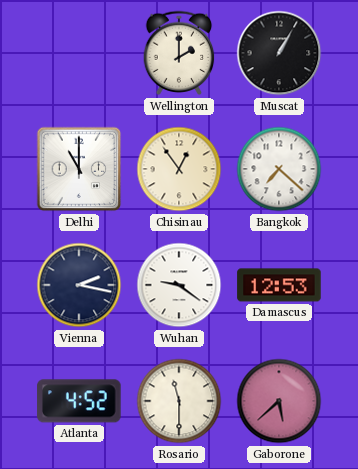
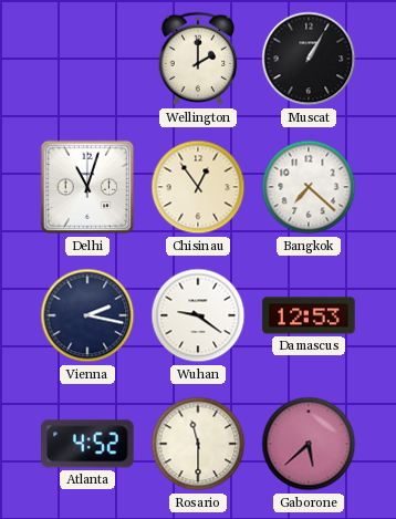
Delhi: 11:00 -> 11:03
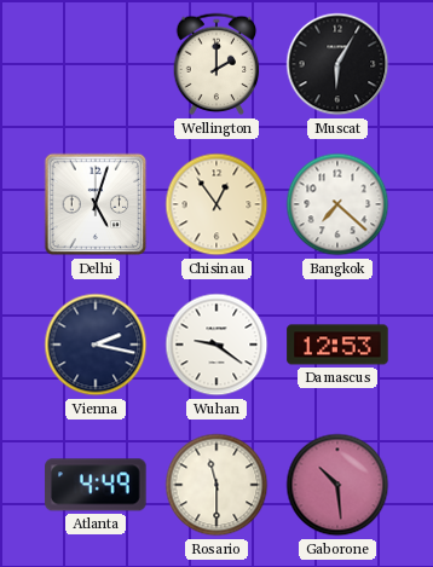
Muscat: 1:05 -> 6:05
Delhi: 11:03 -> 5:03
Atlanta: 4:52 -> 4:49
Gaborone: 5:38 -> 10:29
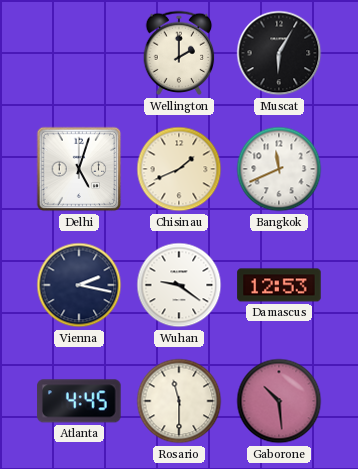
Chisinau: 12:54 -> 1:41
Bangkok: 7:22 -> 11:41
Atlanta: 4:49 -> 4:45
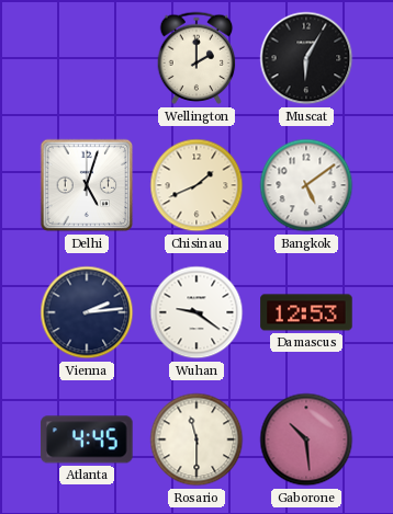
Bangkok: 11:41 -> 5:09
Vienna: 2:17 -> 2:14
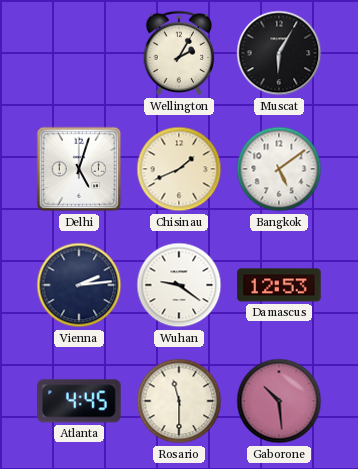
Wellington: 2:00 -> 2:05
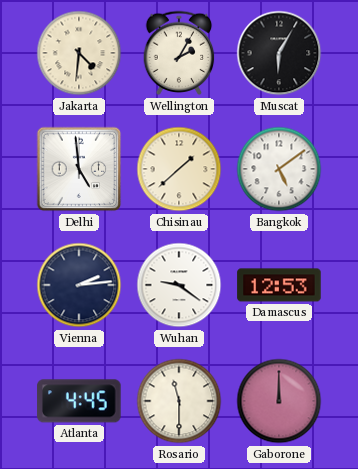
Jakarta: none -> 4:31
Delhi: 5:03 -> 4:59
Chisinau: 1:41 -> 1:38
Gaborone: 10:29 -> 12:00
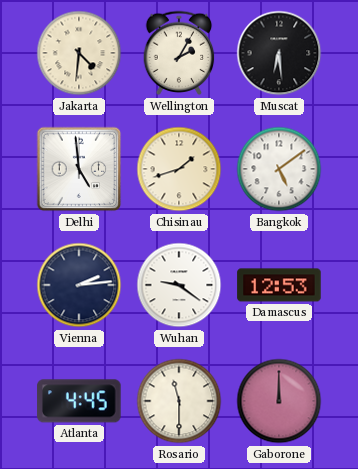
Muscat: 6:05 -> 6:29
Chisinau: 1:38 -> 1:42
